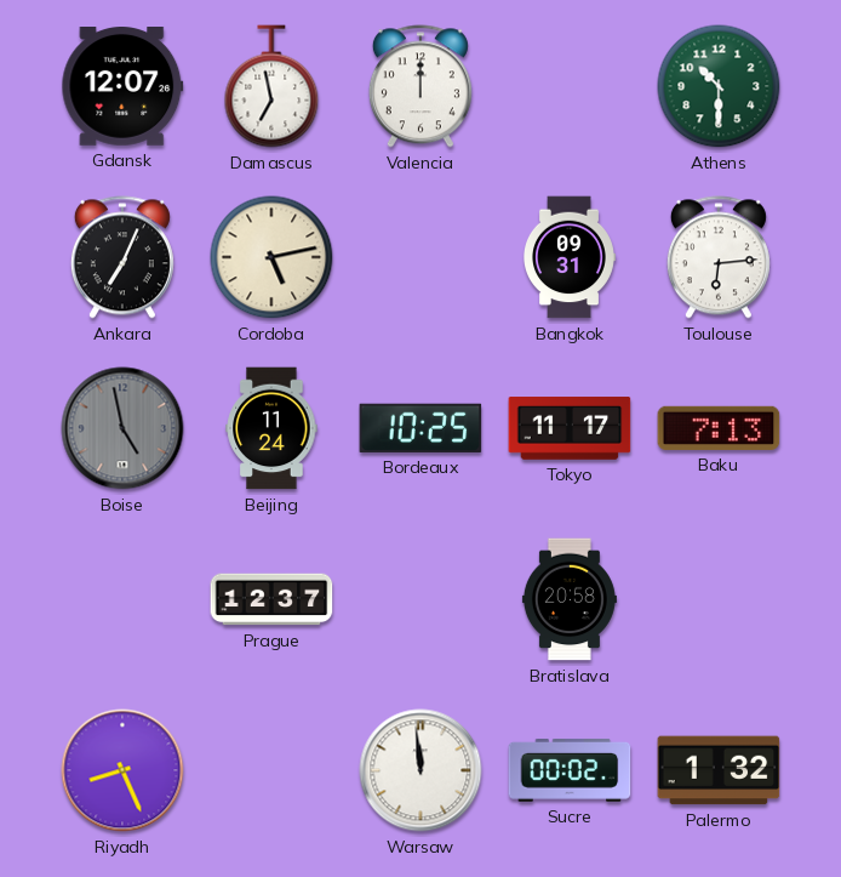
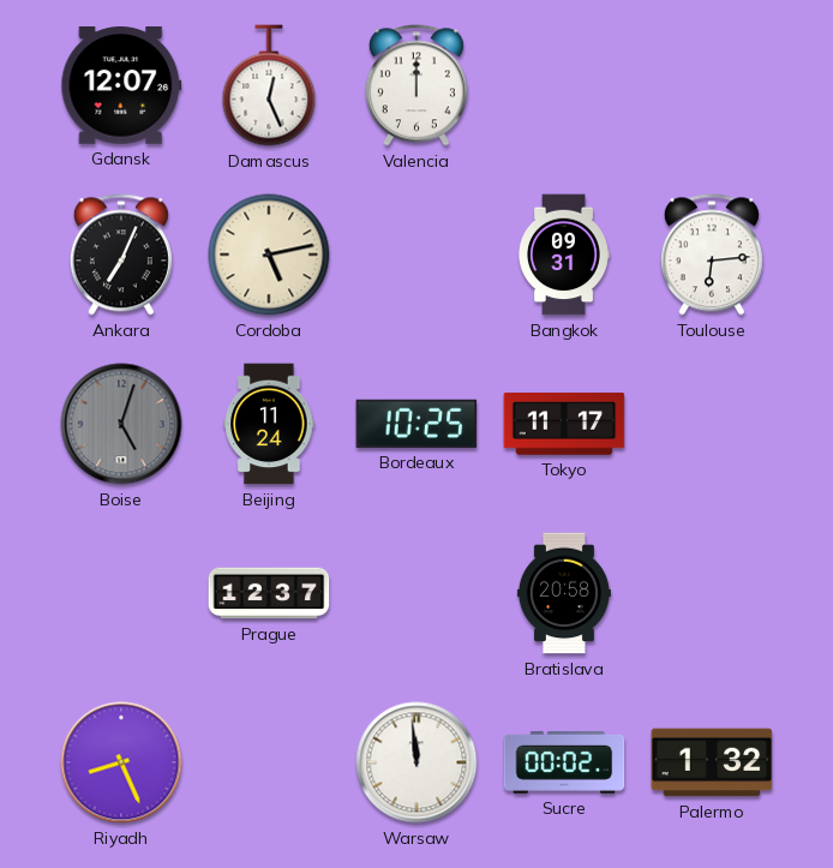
Damascus: 6:58 -> 12:26
Athens: 10:30 -> none
Boise: 4:58 -> 5:03
Baku: 7:13 -> none
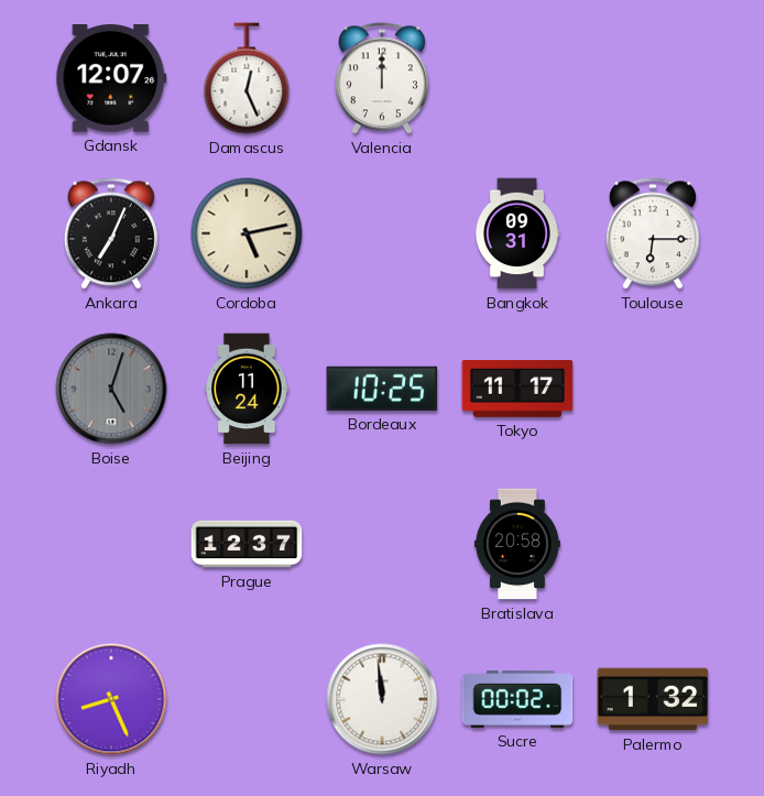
Toulouse: 6:14 -> 6:15
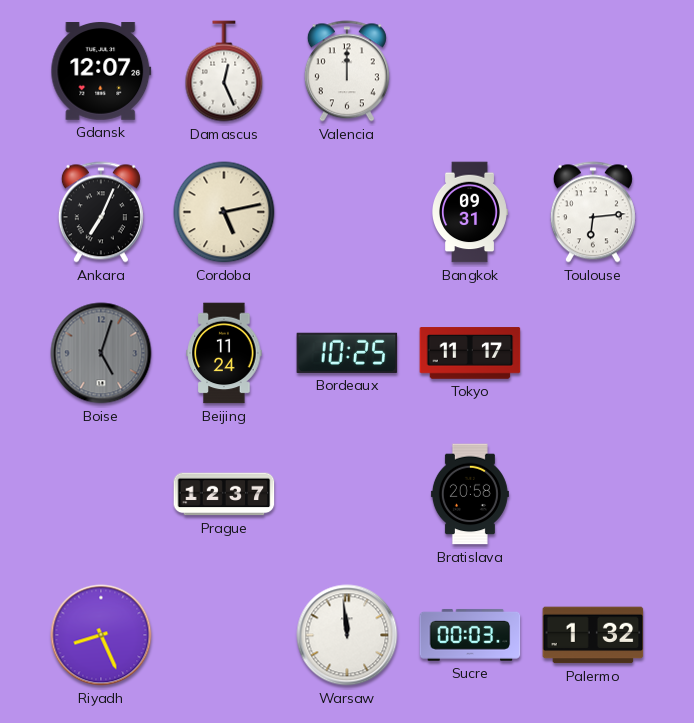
Toulouse: 6:15 -> 6:14
Sucre: 00:02 -> 00:03
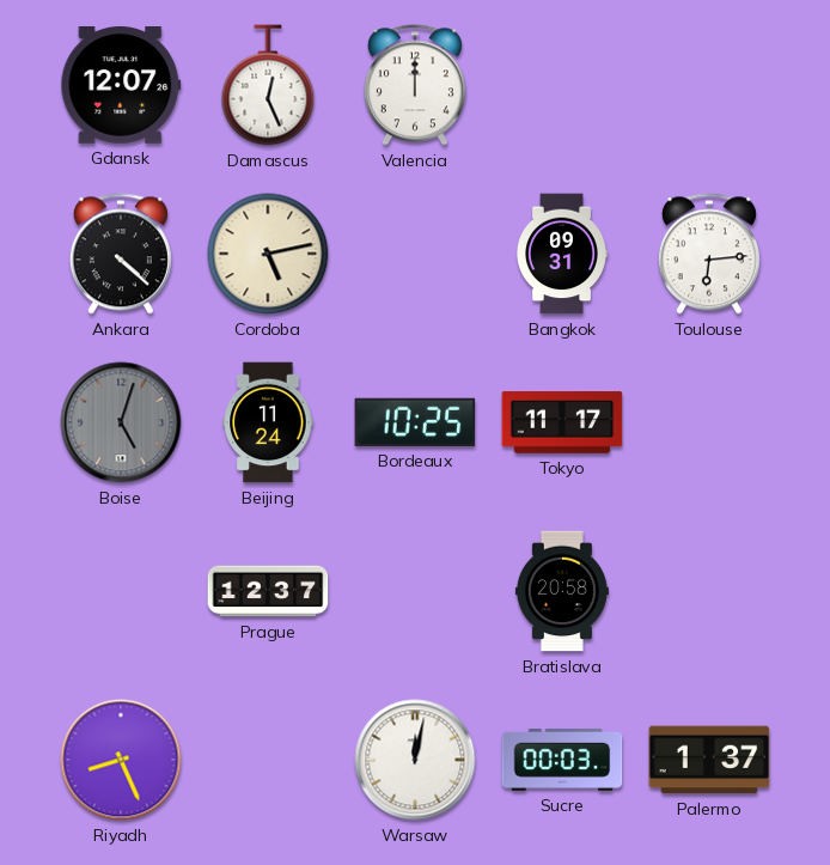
Ankara: 7:04 -> 4:22
Warsaw: 11:59 -> 12:02
Palermo: 1:32 -> 1:37
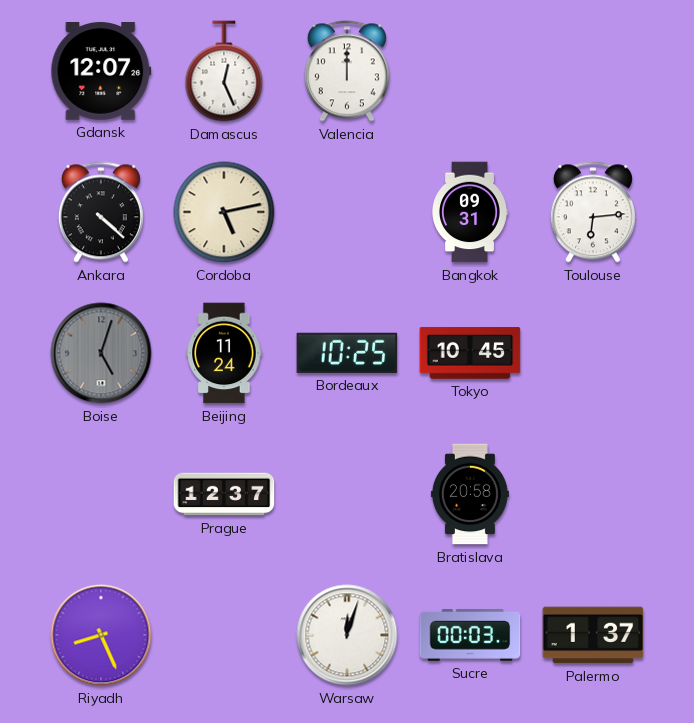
Tokyo: 11:17 -> 10:45
Warsaw: 12:02 -> 12:03
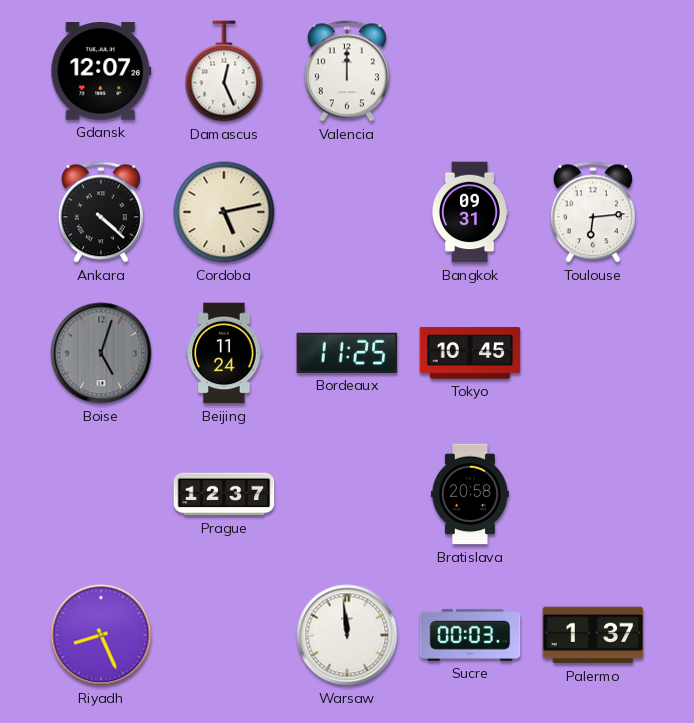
Bordeaux: 10:25 -> 11:25
Warsaw: 12:03 -> 11:59
